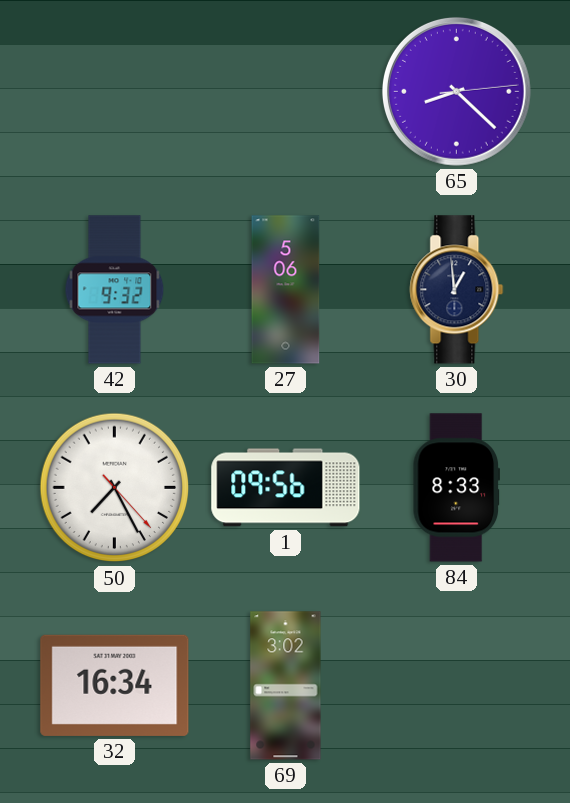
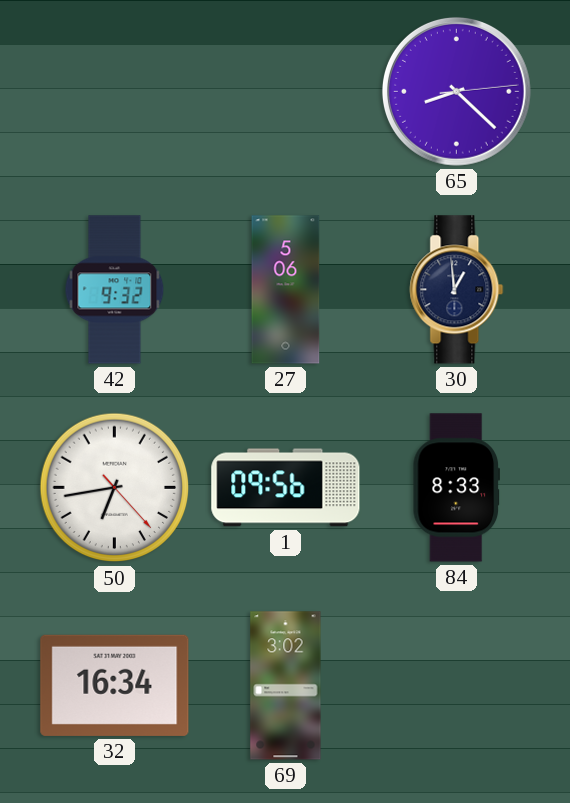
50: 7:25 -> 6:43
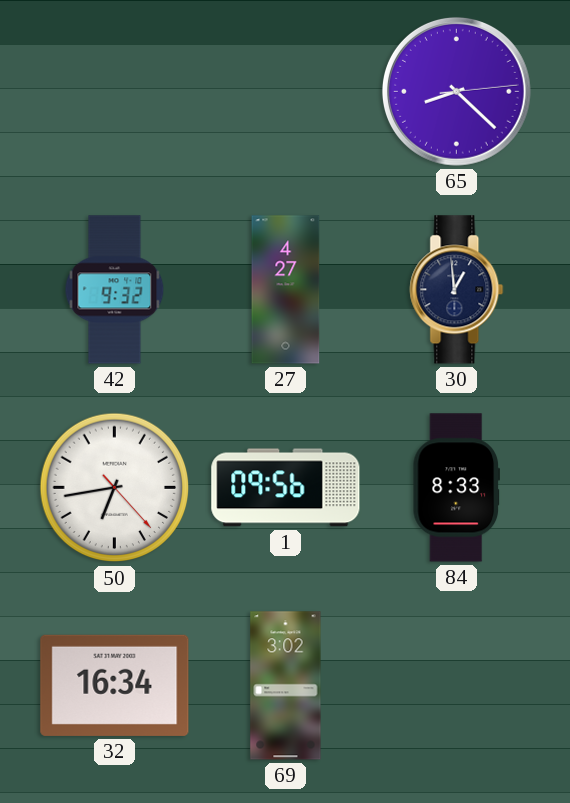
27: 5:06 -> 4:27
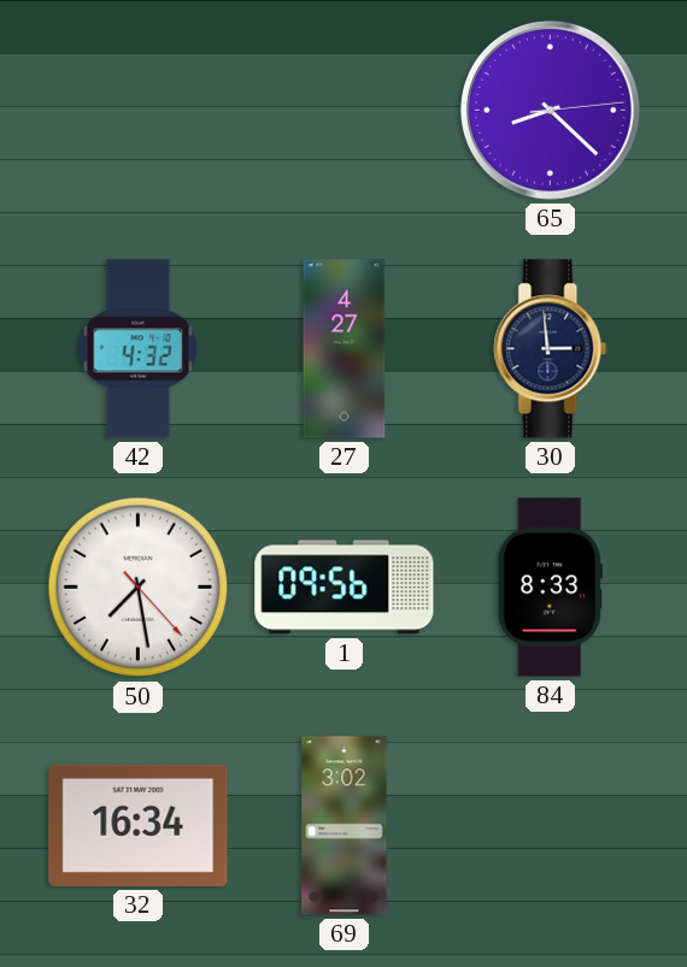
42: 9:32 -> 4:32
30: 12:59 -> 2:59
50: 6:43 -> 7:28
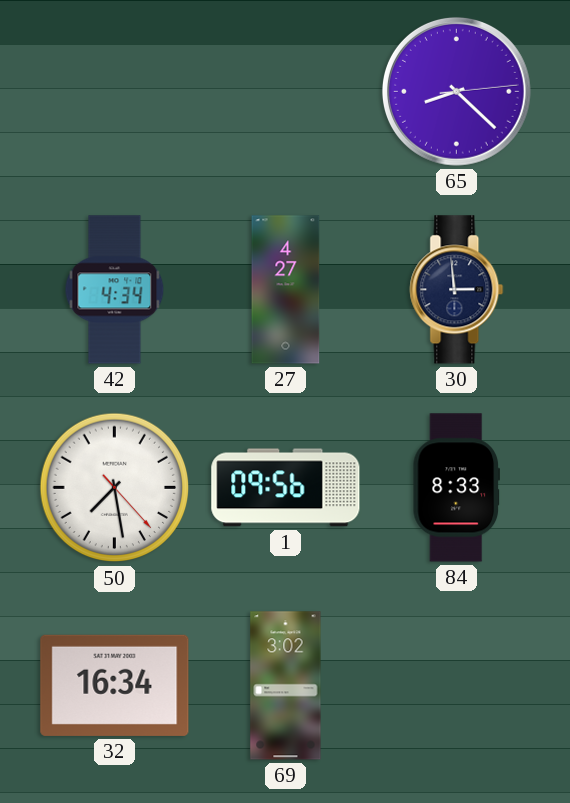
42: 4:32 -> 4:34
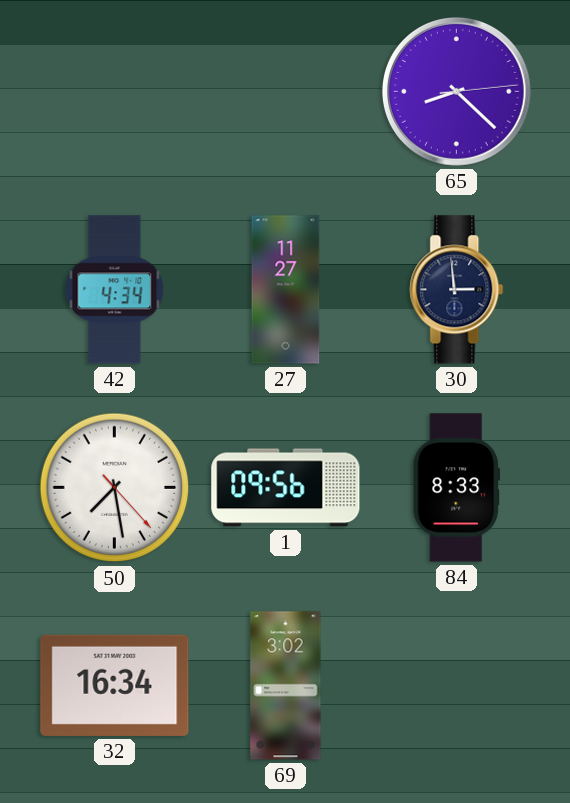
27: 4:27 -> 11:27
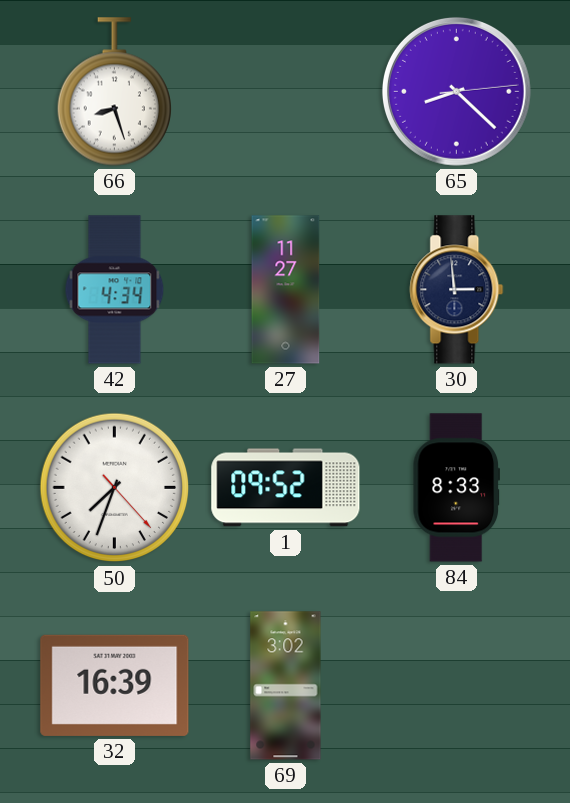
66: none -> 8:27
50: 7:28 -> 7:33
1: 09:56 -> 09:52
32: 16:34 -> 16:39
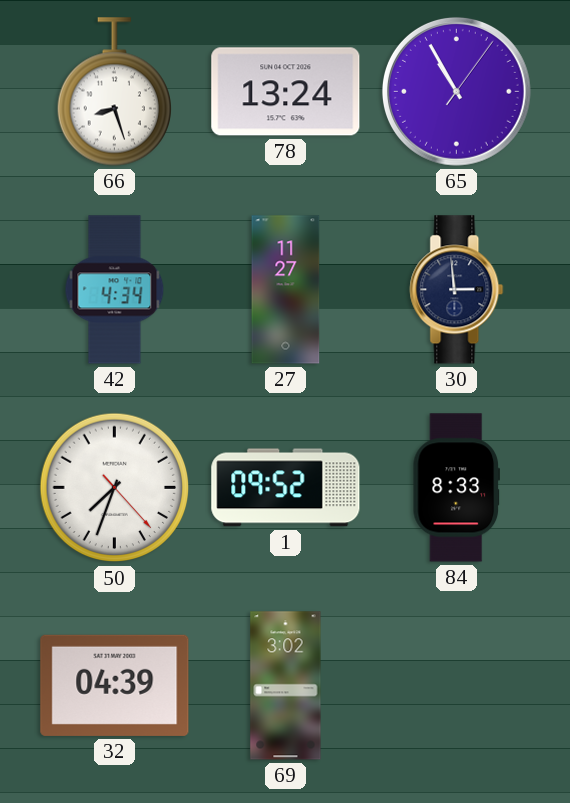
78: none -> 13:24
65: 8:22 -> 10:55
32: 16:39 -> 04:39
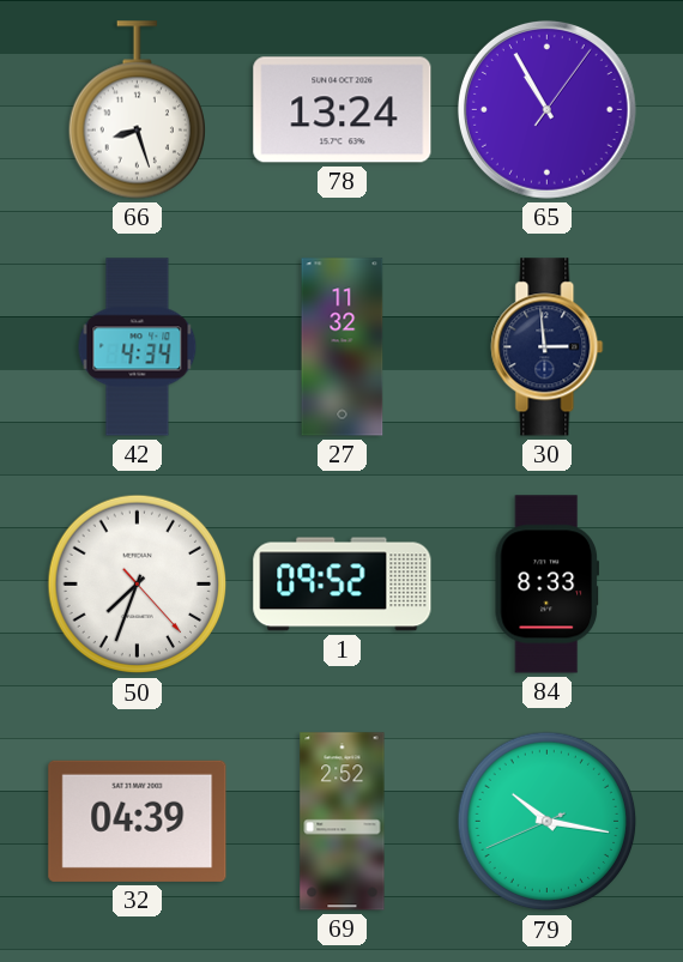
27: 11:27 -> 11:32
69: 3:02 -> 2:52
79: none -> 10:16
